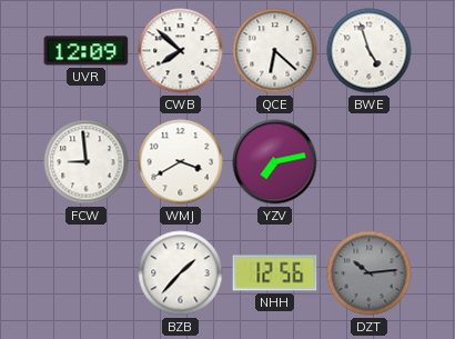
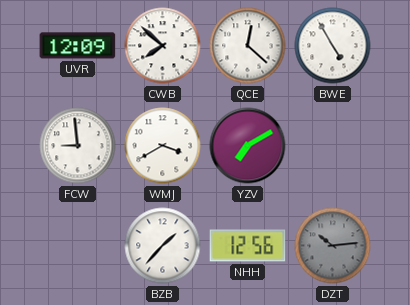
QCE: 6:22 -> 12:22
BWE: 4:57 -> 4:55
YZV: 7:13 -> 7:10
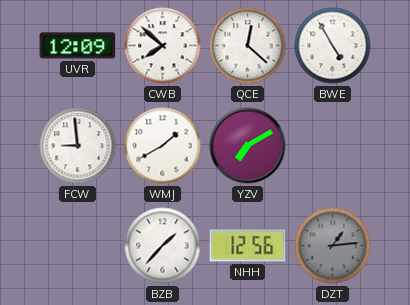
WMJ: 3:40 -> 1:40
DZT: 10:14 -> 1:14
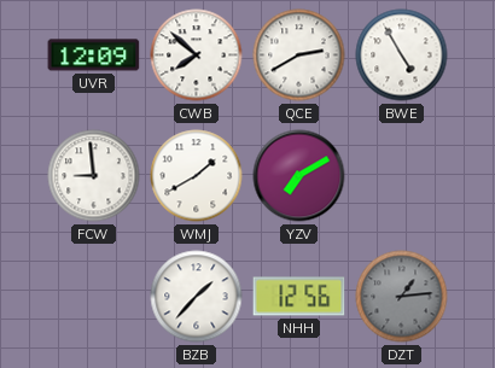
QCE: 12:22 -> 2:40
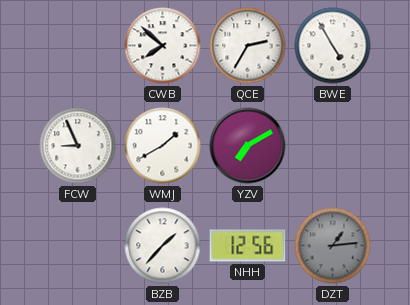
UVR: 12:09 -> none
QCE: 2:40 -> 2:35
FCW: 8:59 -> 8:56
